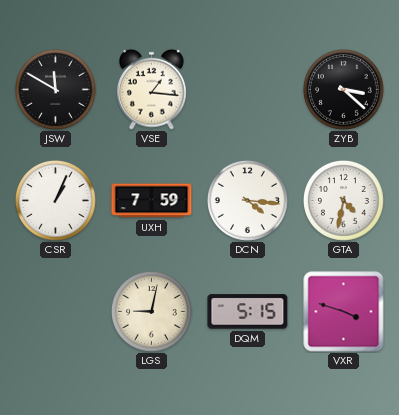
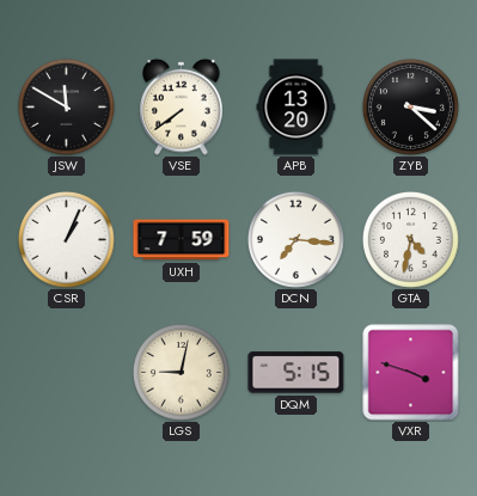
VSE: 1:16 -> 7:39
APB: none -> 13:20
DCN: 4:16 -> 7:16
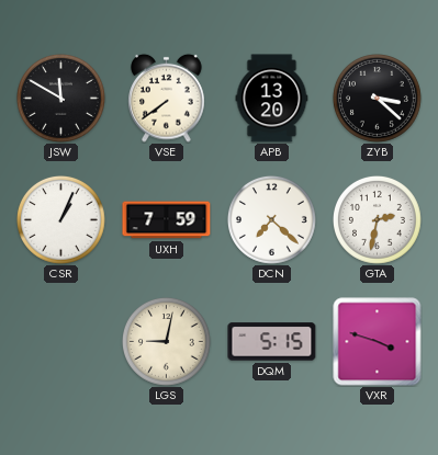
DCN: 7:16 -> 7:22
GTA: 4:32 -> 2:32
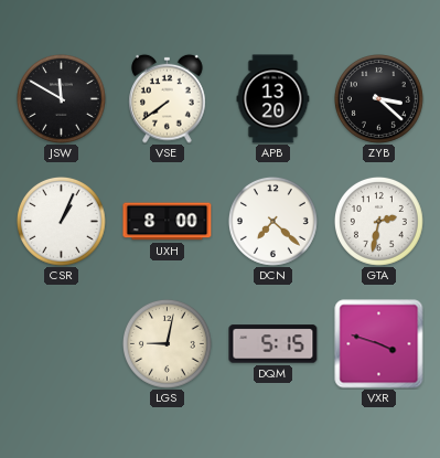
UXH: 7:59 -> 8:00
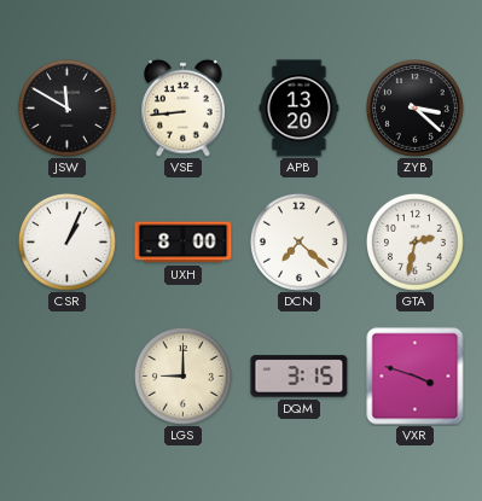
VSE: 7:39 -> 8:44
LGS: 9:02 -> 9:00
DQM: 5:15 -> 3:15
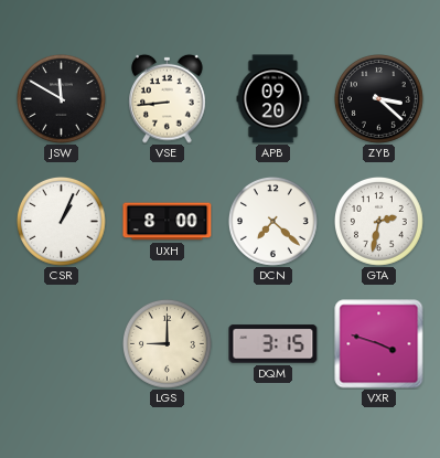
APB: 13:20 -> 09:20
